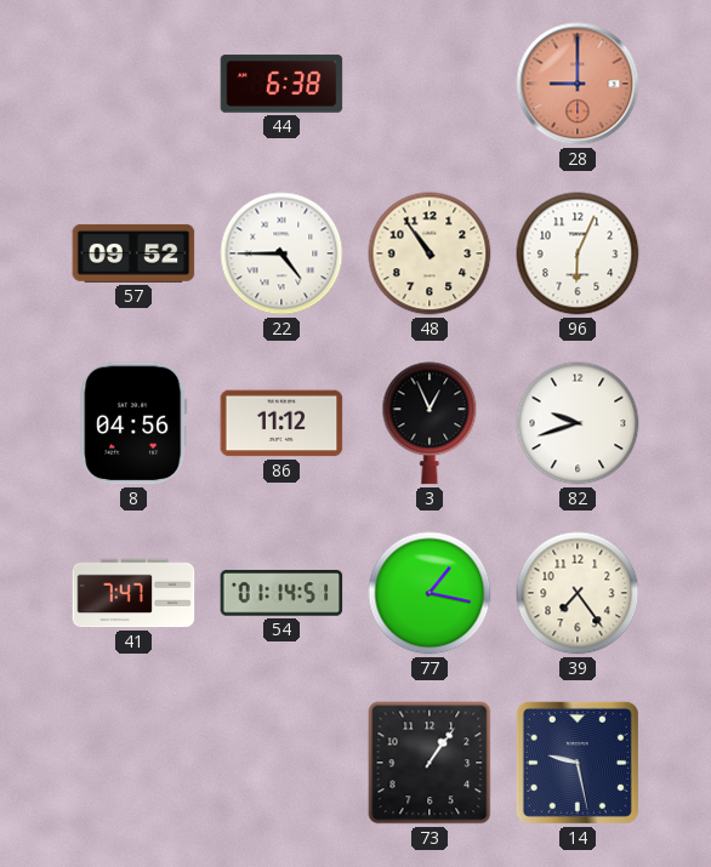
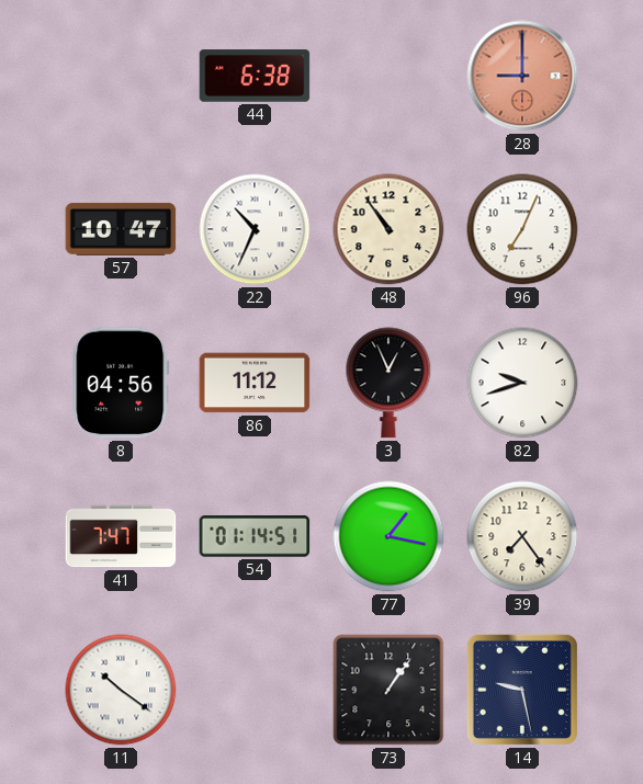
57: 09:52 -> 10:47
22: 4:45 -> 10:34
96: 6:04 -> 7:04
11: none -> 10:21
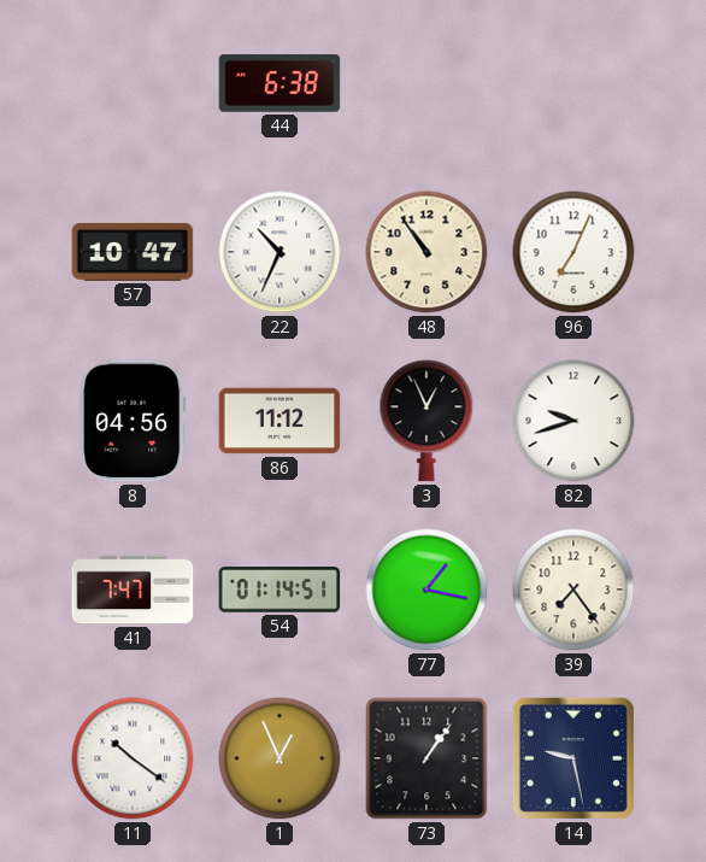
28: 9:00 -> none
1: none -> 12:56
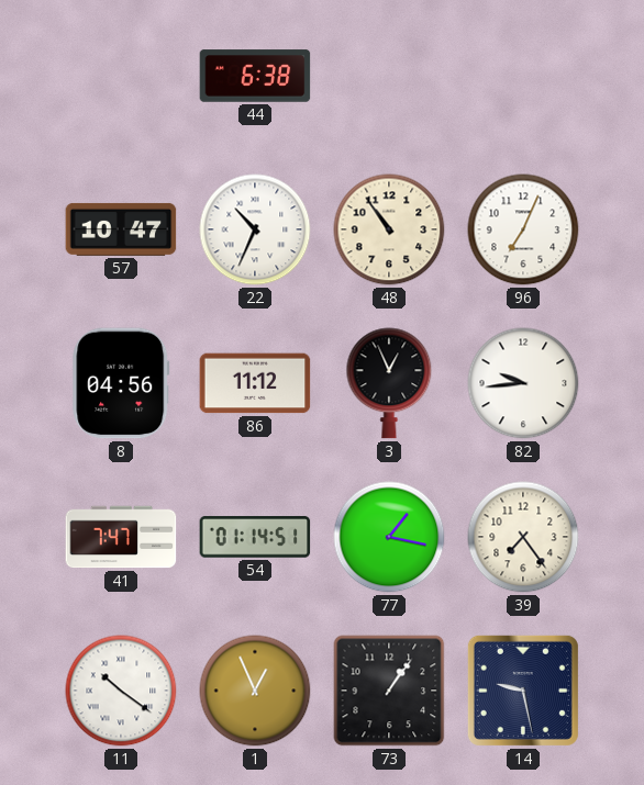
82: 9:42 -> 9:44
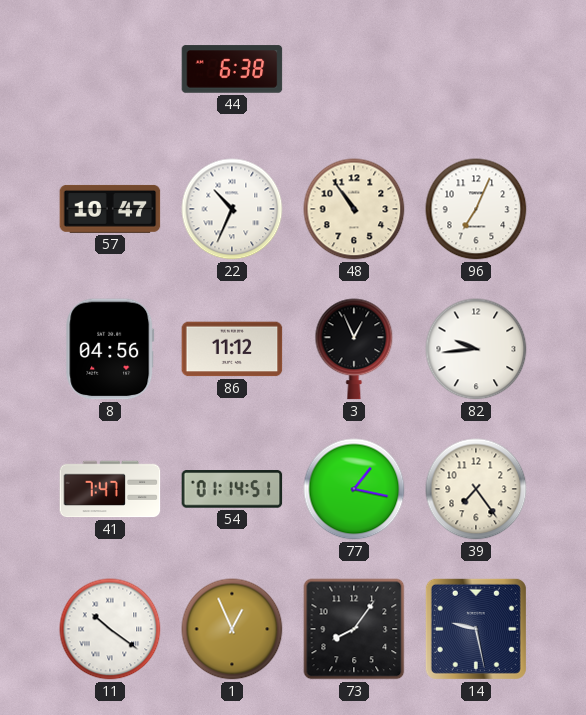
73: 1:06 -> 8:06
